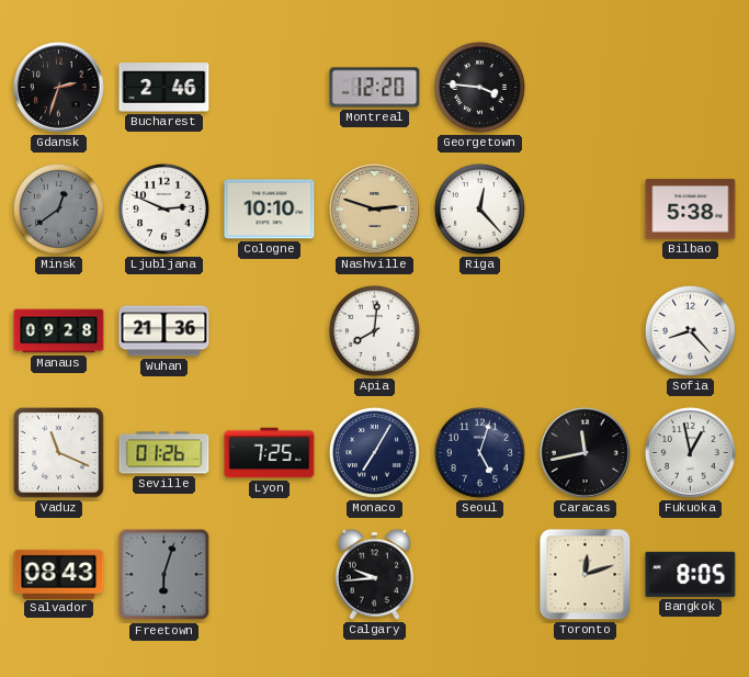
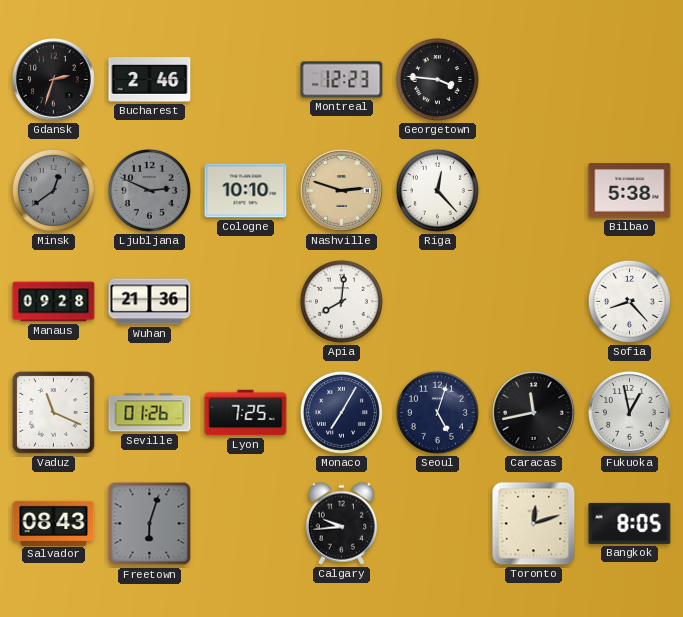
Montreal: 12:20 -> 12:23
Ljubljana dial: white -> grey
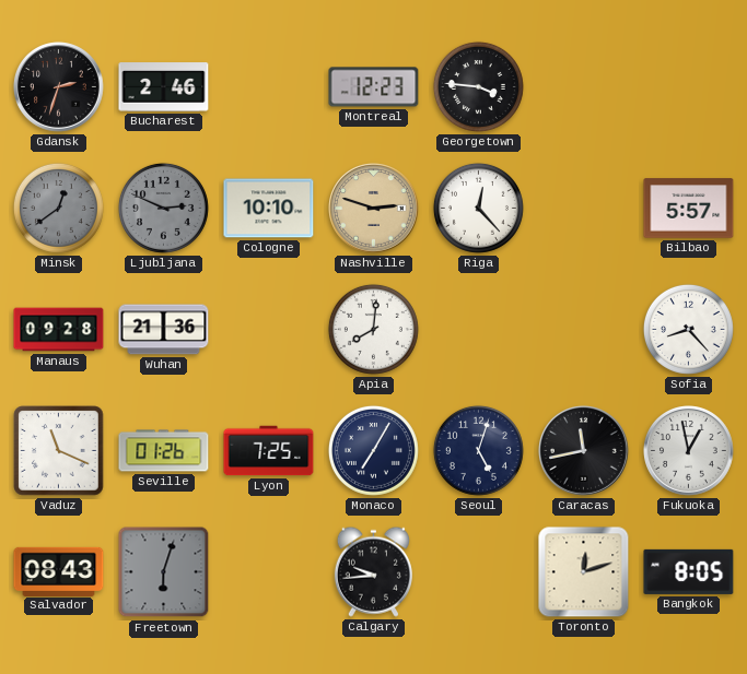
Bilbao: 5:38 -> 5:57
